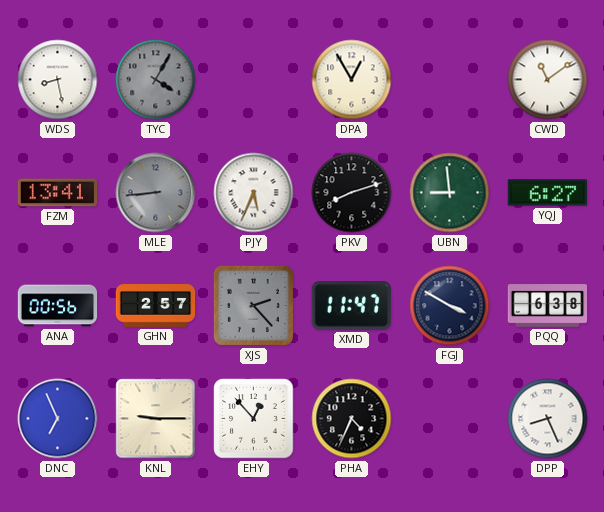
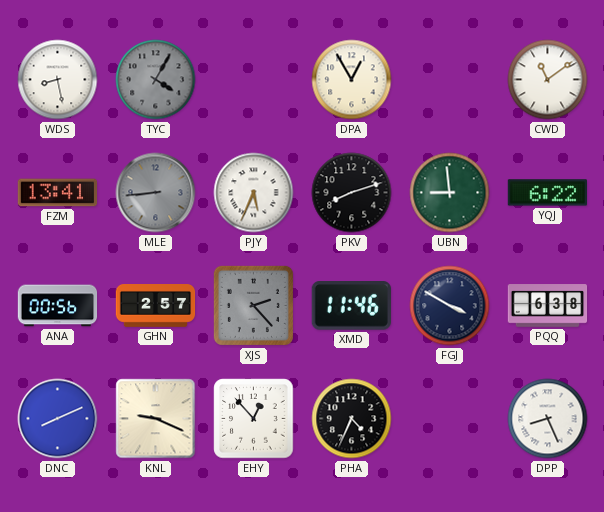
YQJ: 6:27 -> 6:22
XMD: 11:47 -> 11:46
DNC: 6:56 -> 8:11
KNL: 9:15 -> 9:19
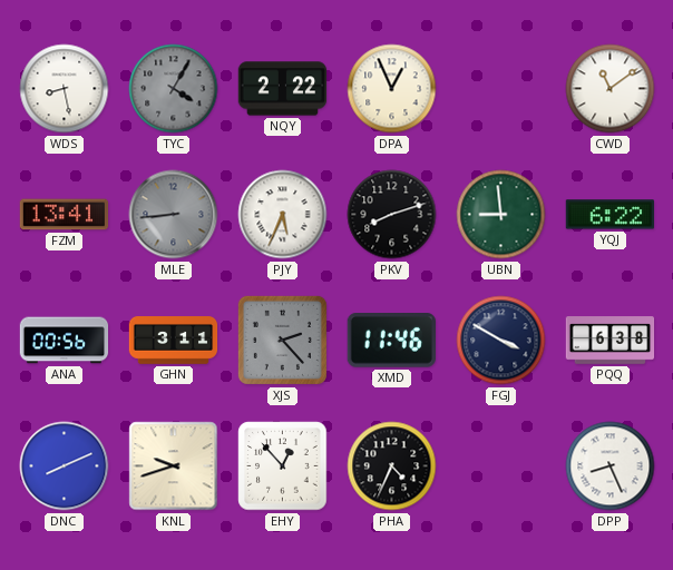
NQY: none -> 2:22
DPA: 12:55 -> 12:56
GHN: 2:57 -> 3:11
KNL: 9:19 -> 9:42
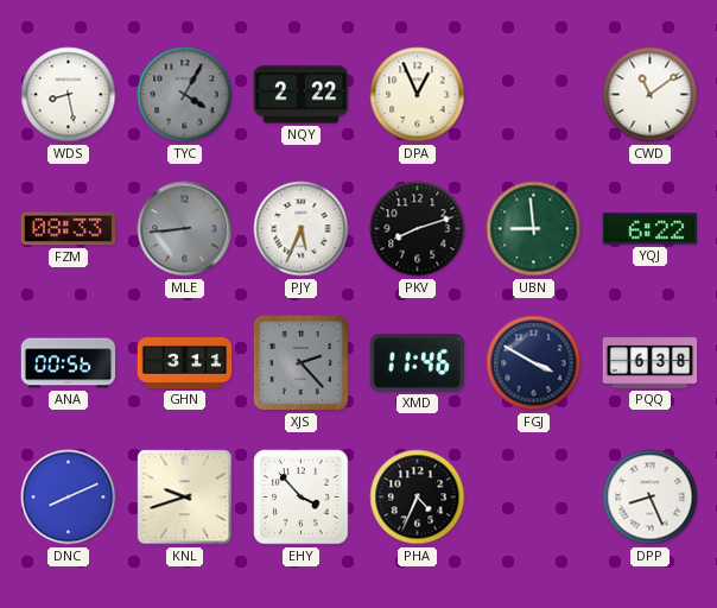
FZM: 13:41 -> 08:33
EHY: 12:53 -> 3:53
